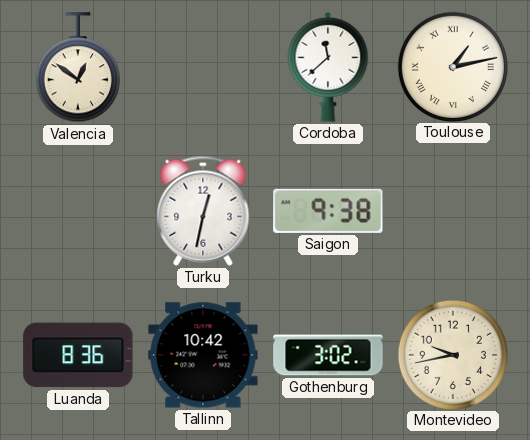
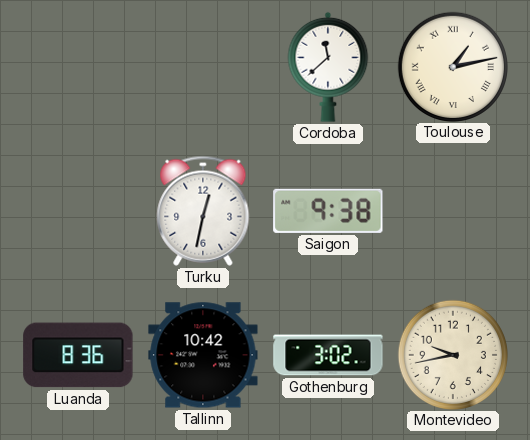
Valencia: 12:51 -> none
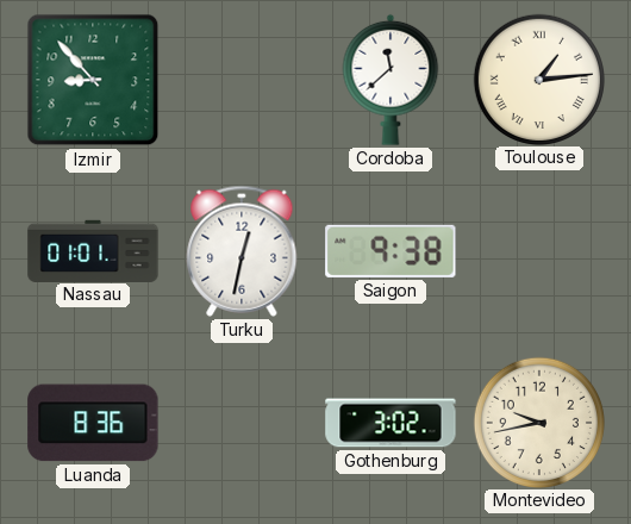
Izmir: none -> 8:53
Toulouse: 1:13 -> 1:14
Nassau: none -> 01:01
Tallinn: 10:42 -> none
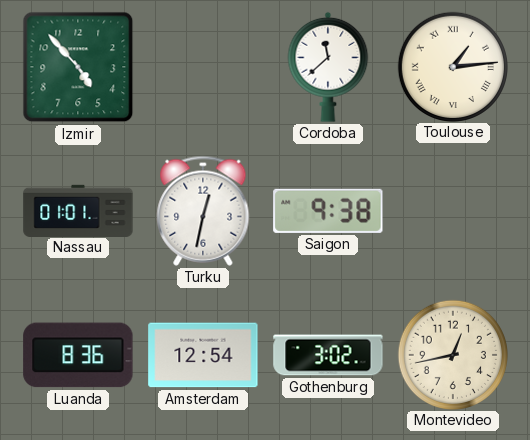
Izmir: 8:53 -> 4:53
Amsterdam: none -> 12:54
Montevideo: 9:43 -> 12:43
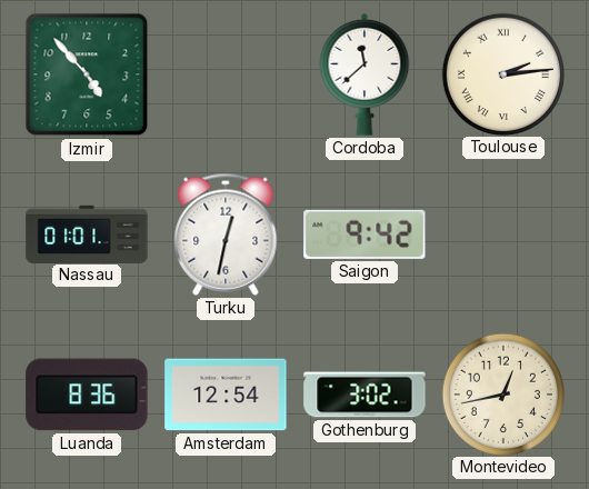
Toulouse: 1:14 -> 2:14
Saigon: 9:38 -> 9:42
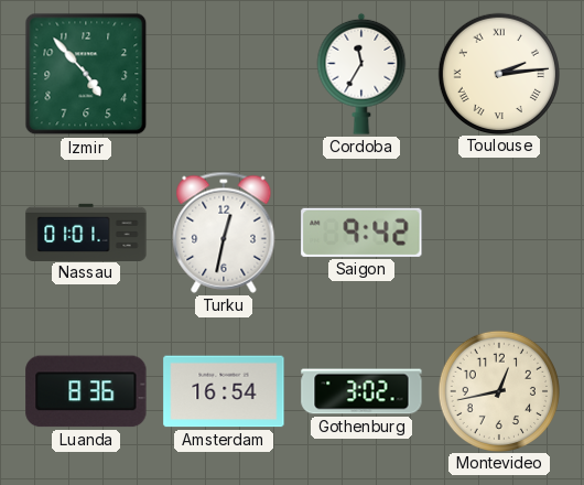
Cordoba: 11:38 -> 11:35
Amsterdam: 12:54 -> 16:54
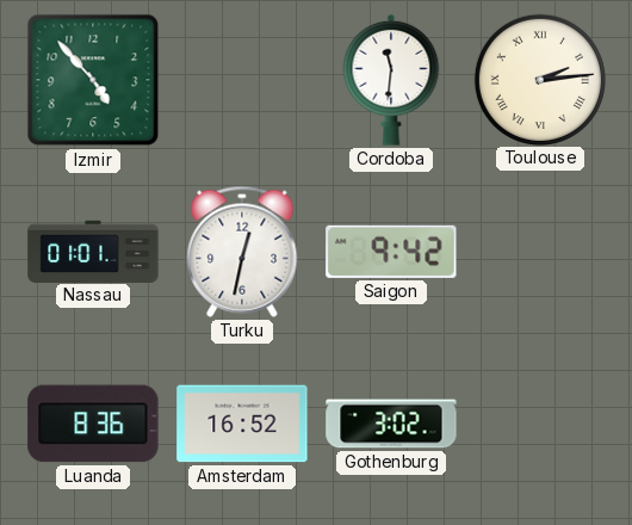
Cordoba: 11:35 -> 11:31
Amsterdam: 16:54 -> 16:52
Montevideo: 12:43 -> none
